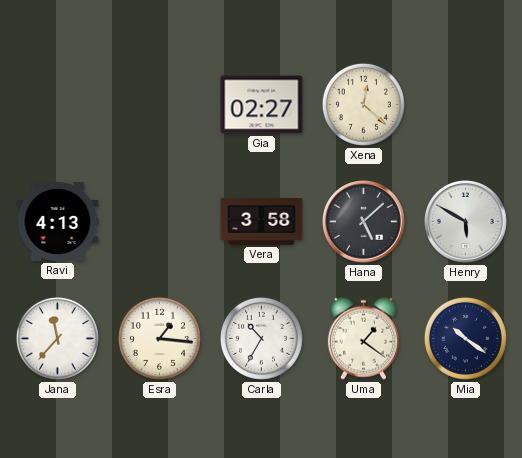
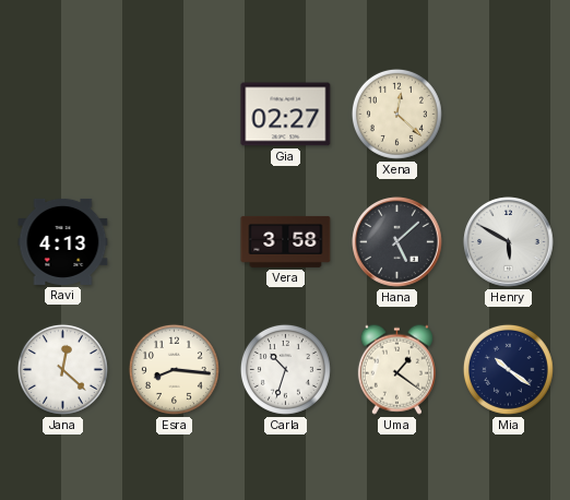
Jana: 11:37 -> 12:22
Esra: 1:16 -> 8:16
Carla: 10:35 -> 10:33
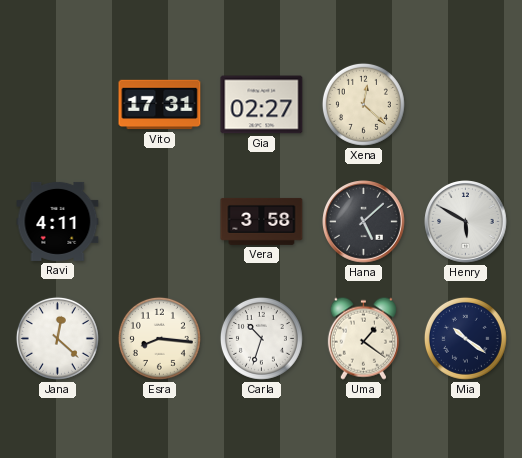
Vito: none -> 17:31
Ravi: 4:13 -> 4:11
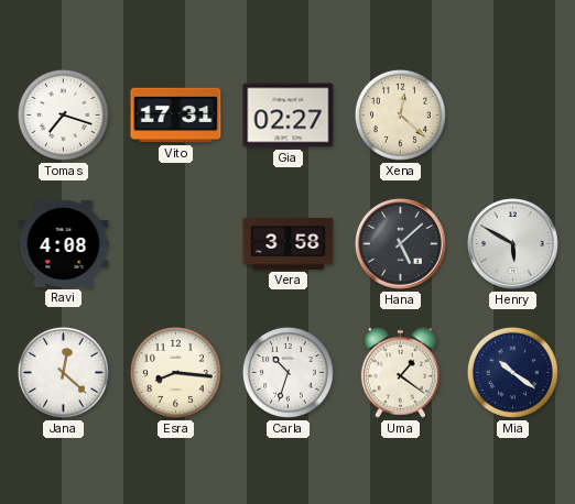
Tomas: none -> 7:18
Ravi: 4:11 -> 4:08
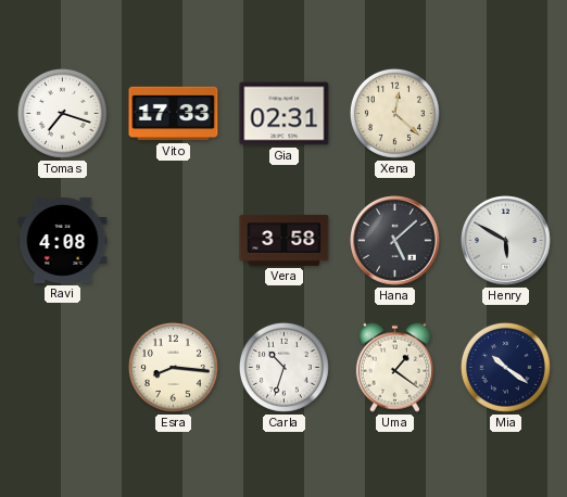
Vito: 17:31 -> 17:33
Gia: 02:27 -> 02:31
Jana: 12:22 -> none
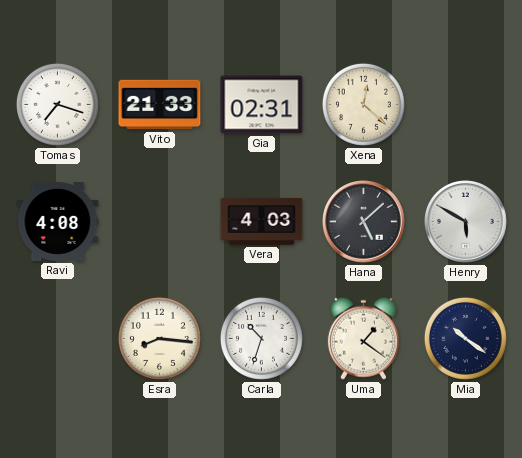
Vito: 17:33 -> 21:33
Vera: 3:58 -> 4:03
